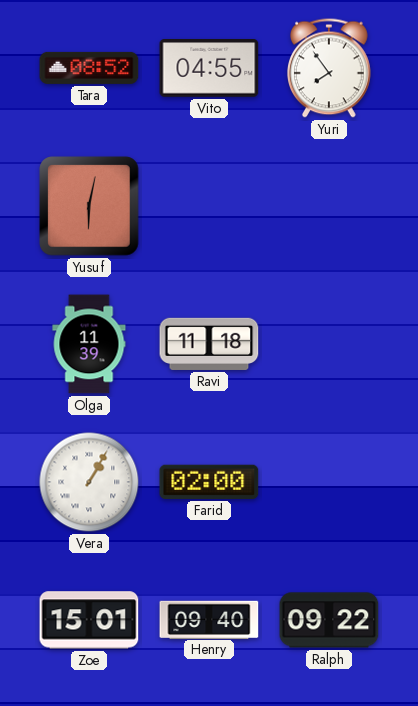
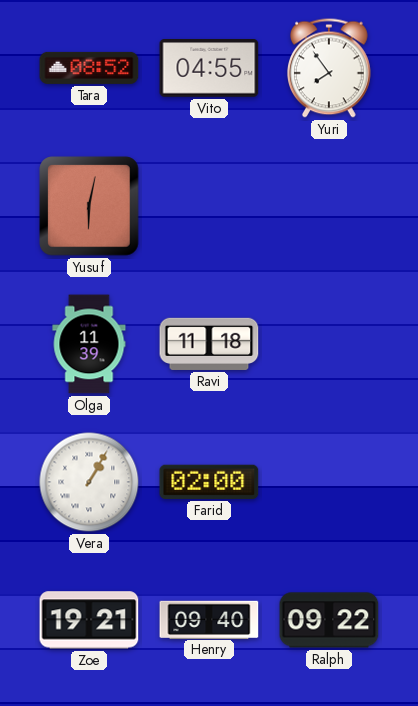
Zoe: 15:01 -> 19:21
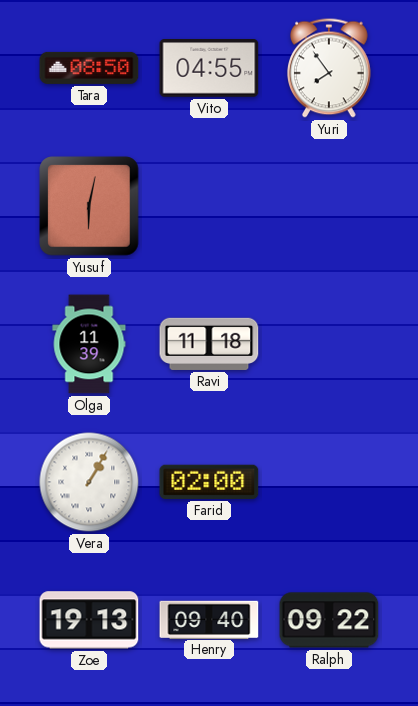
Tara: 08:52 -> 08:50
Zoe: 19:21 -> 19:13
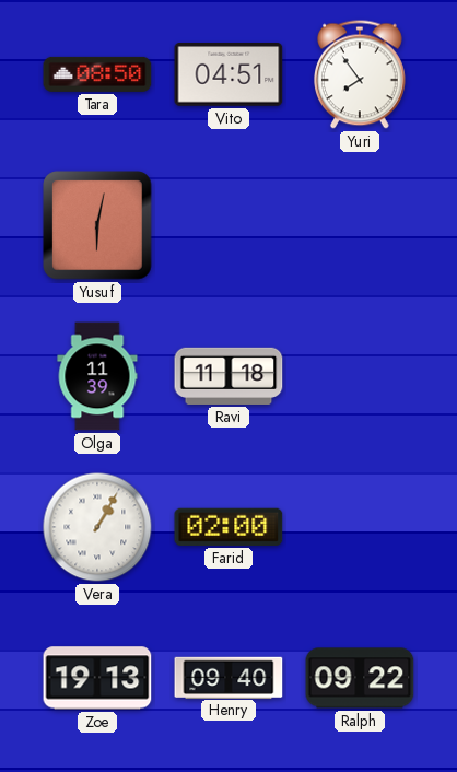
Vito: 04:55 -> 04:51
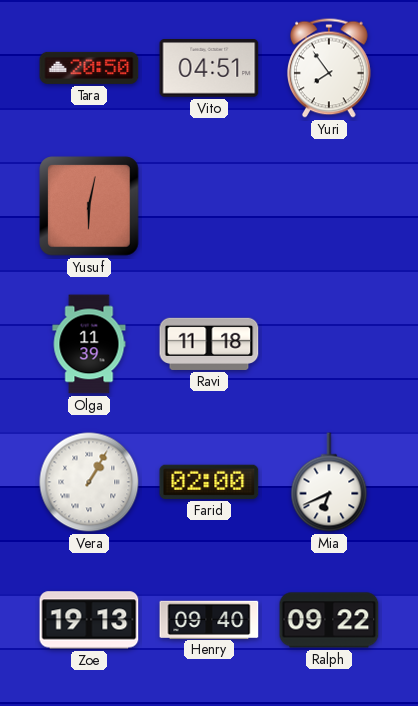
Tara: 08:50 -> 20:50
Mia: none -> 6:41
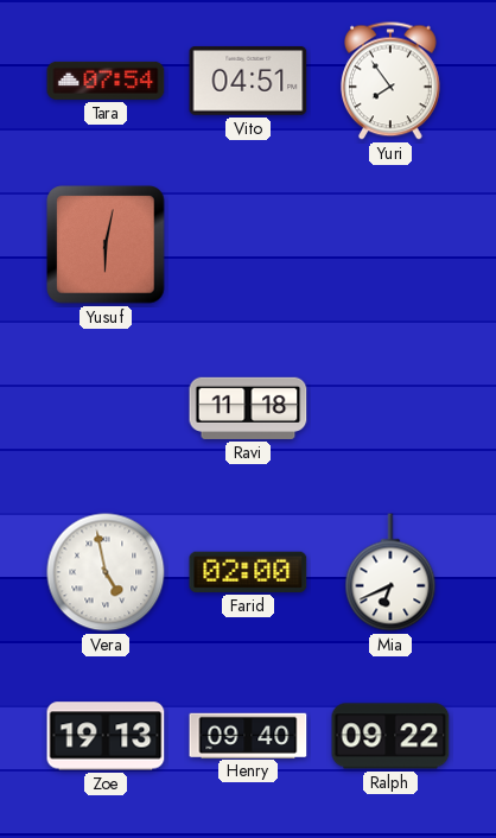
Tara: 20:50 -> 07:54
Olga: 11:39 -> none
Vera: 1:05 -> 4:58
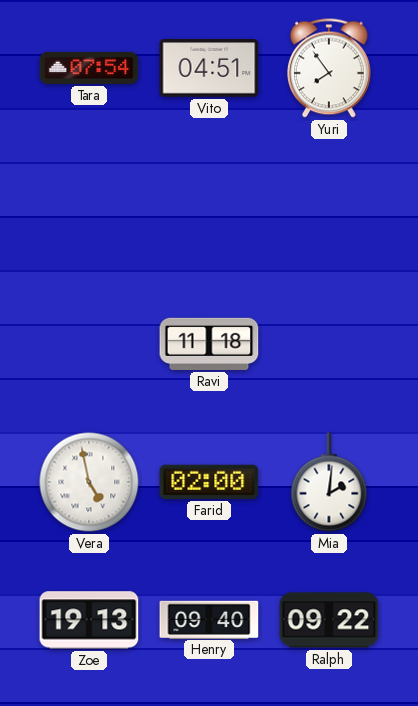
Yusuf: 6:02 -> none
Mia: 6:41 -> 2:01
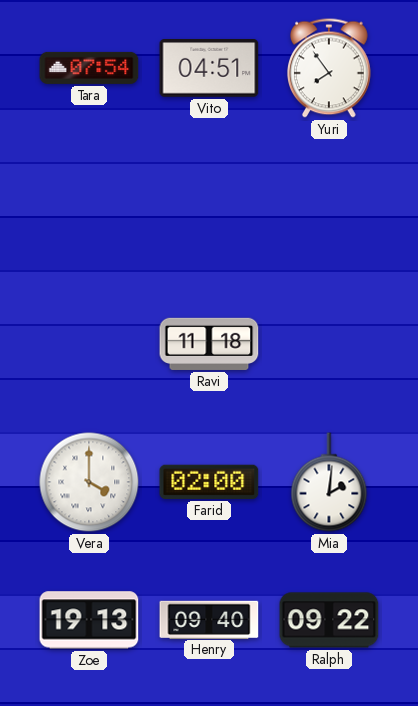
Vera: 4:58 -> 4:00
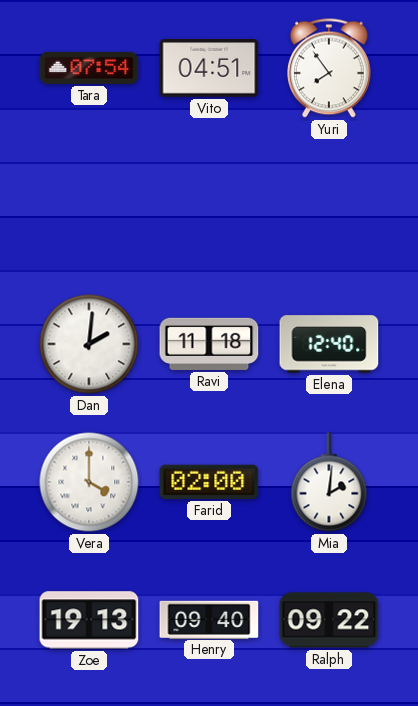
Dan: none -> 2:01
Elena: none -> 12:40
